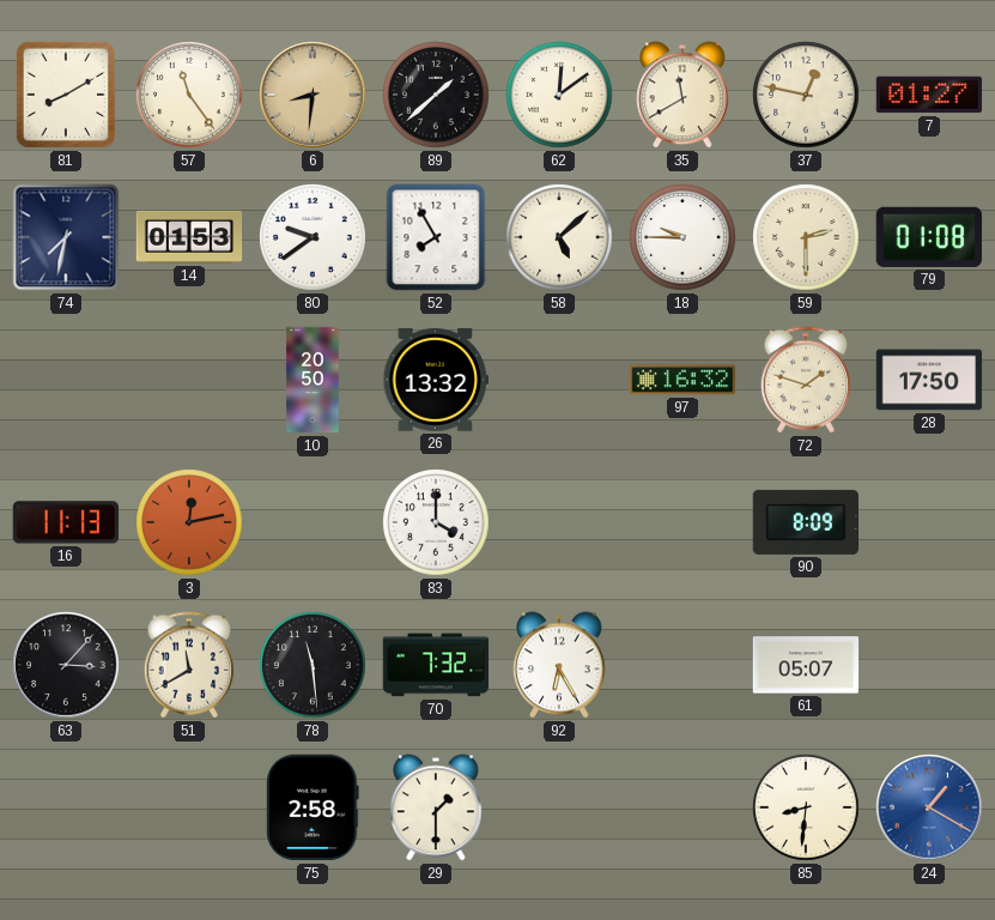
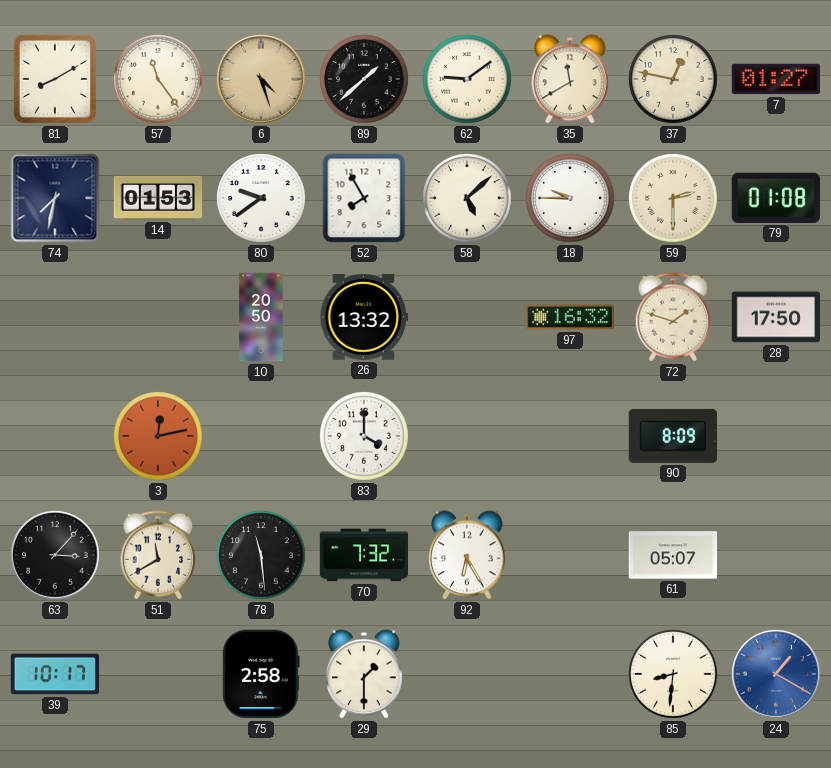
6: 8:31 -> 4:27
62: 12:09 -> 9:09
16: 11:13 -> none
39: none -> 10:17
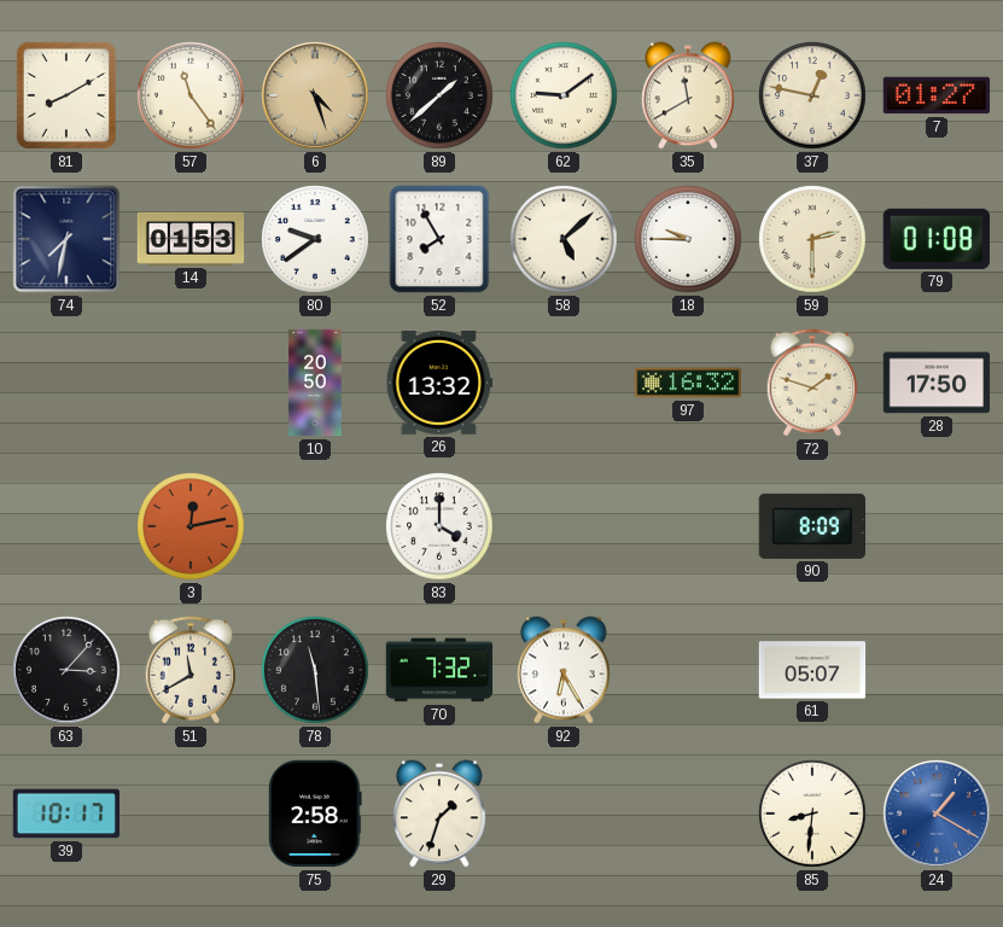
29: 1:30 -> 1:33
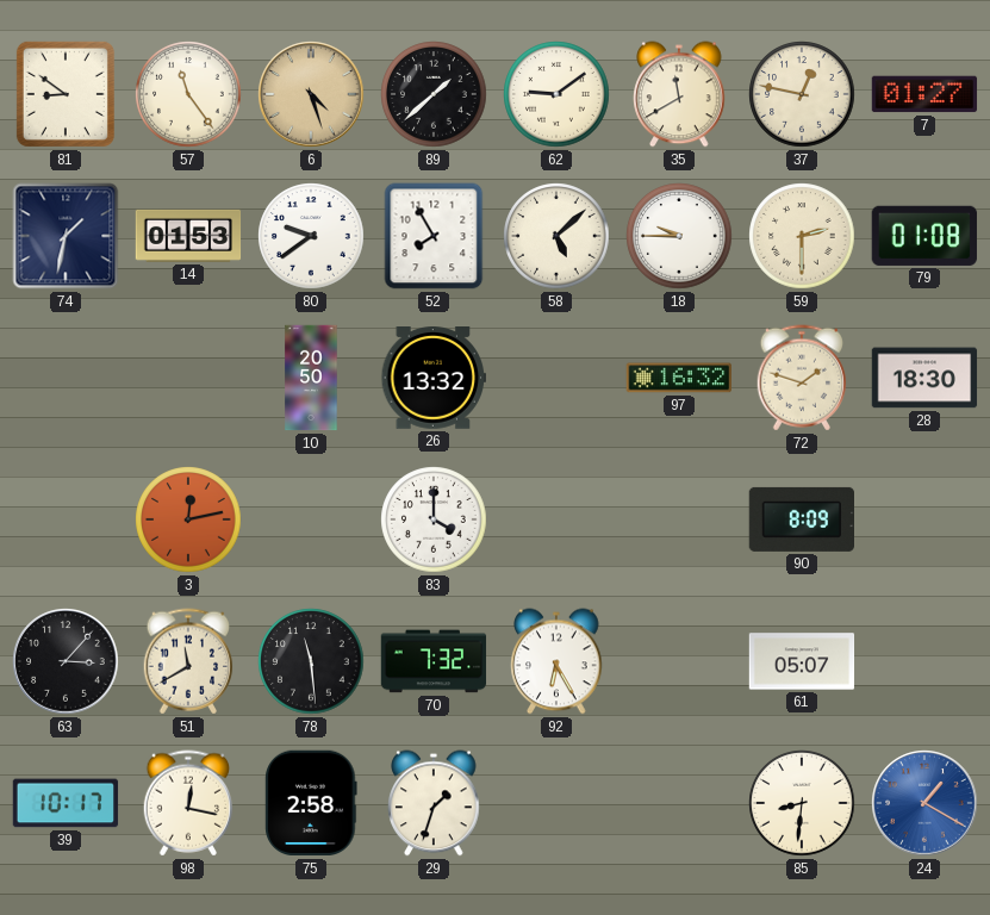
81: 8:10 -> 8:51
74: 7:32 -> 1:32
28: 17:50 -> 18:30
98: none -> 12:17
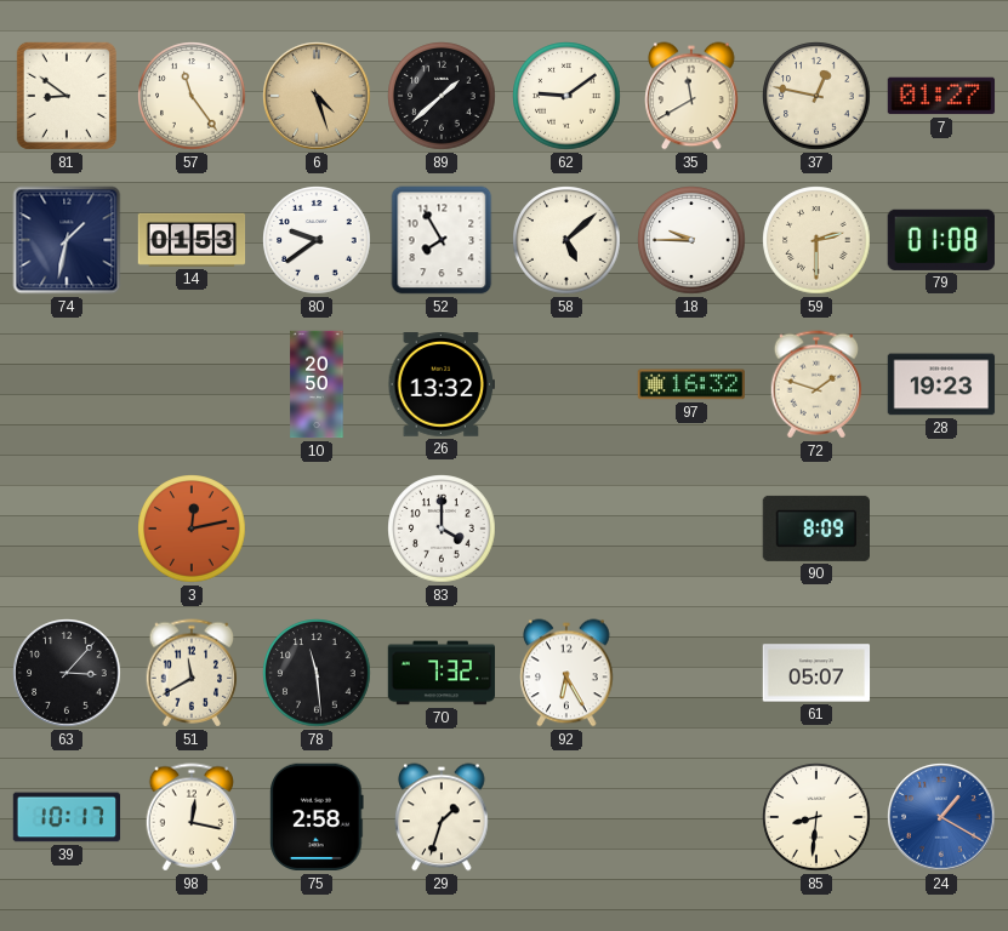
28: 18:30 -> 19:23
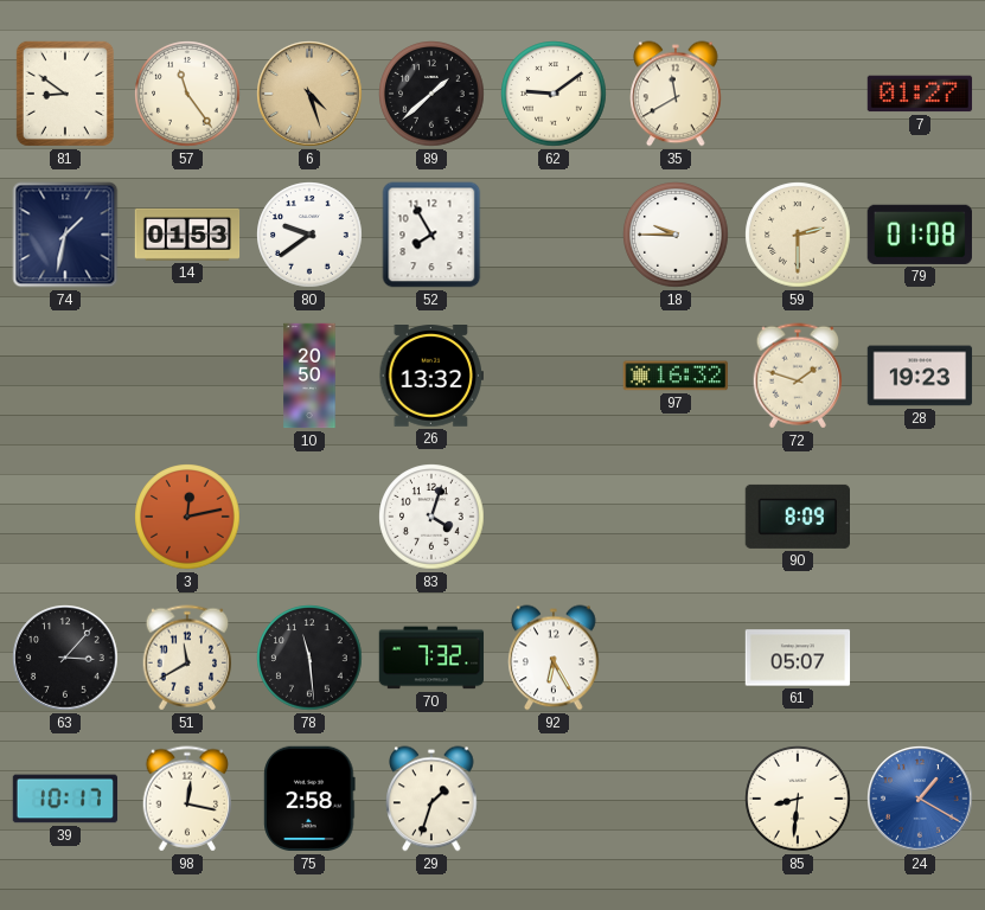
37: 12:47 -> none
58: 5:08 -> none
83: 4:00 -> 4:03
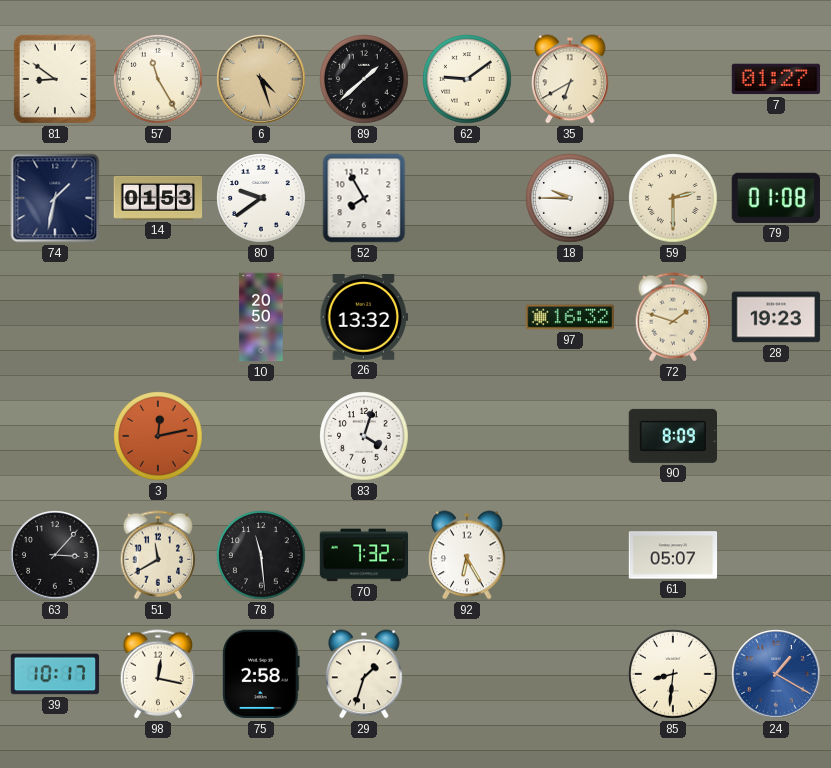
57: 11:24 -> 11:25
35: 11:40 -> 6:40
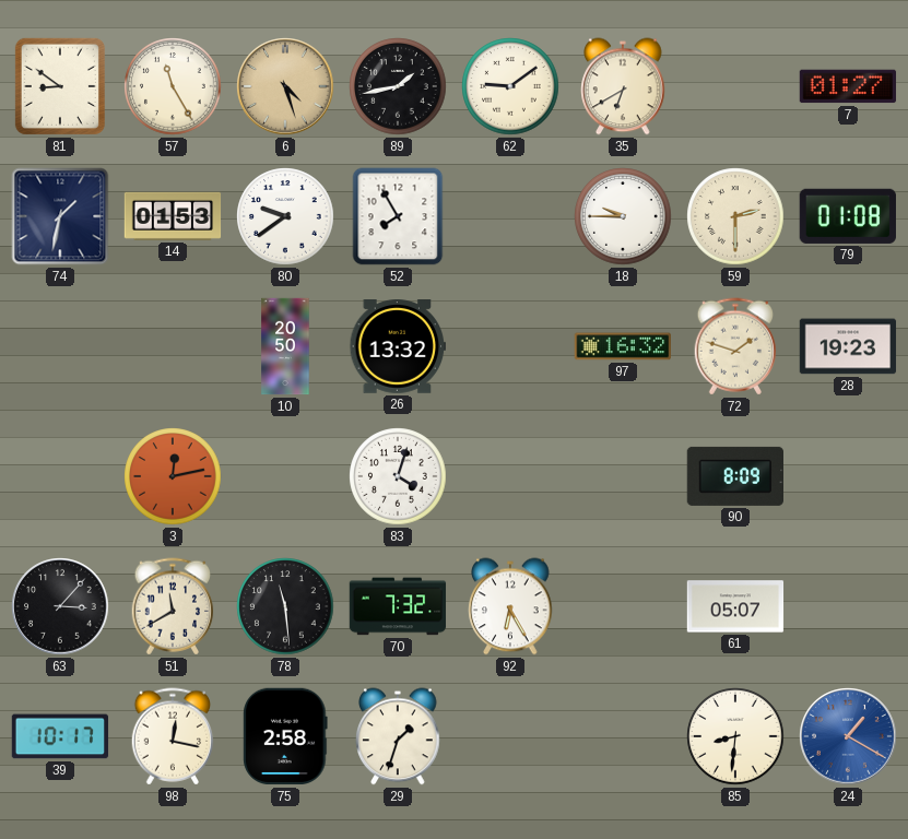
89: 1:38 -> 1:43
